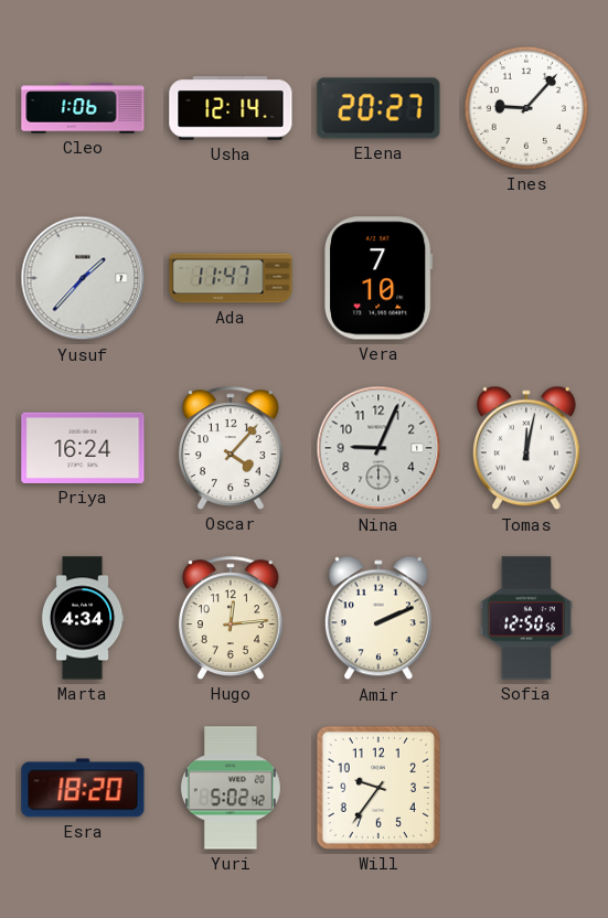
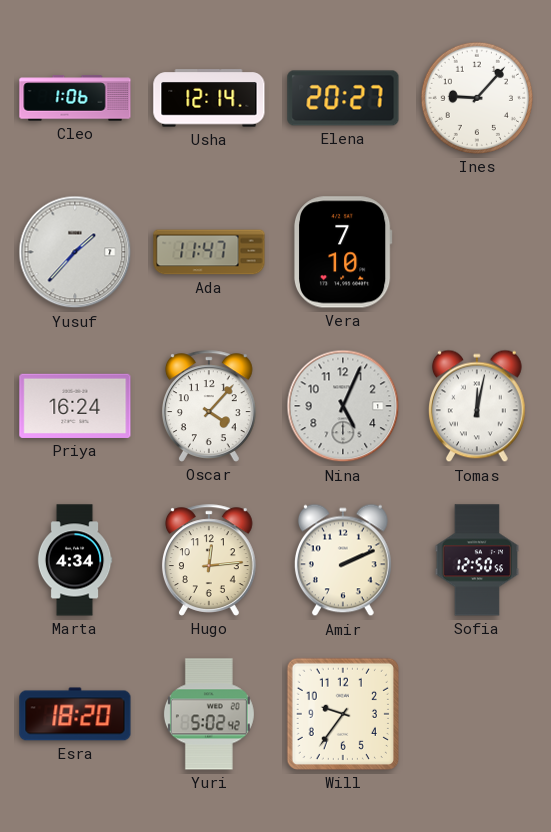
Nina: 9:04 -> 5:04
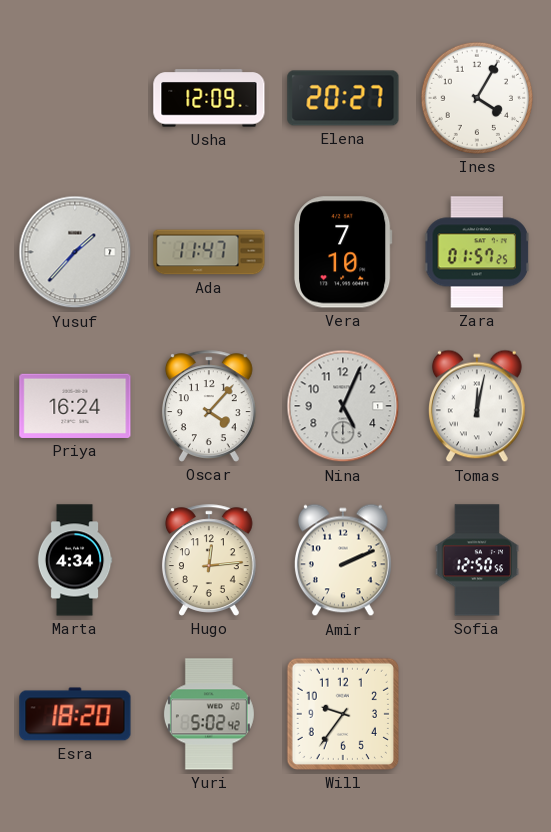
Cleo: 1:06 -> none
Usha: 12:14 -> 12:09
Ines: 9:07 -> 4:05
Zara: none -> 01:57
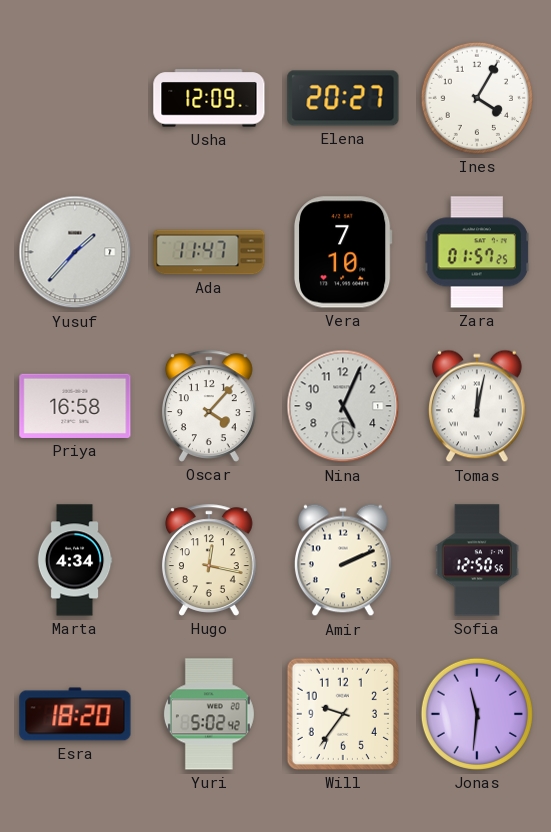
Priya: 16:24 -> 16:58
Hugo: 12:14 -> 12:17
Jonas: none -> 11:31
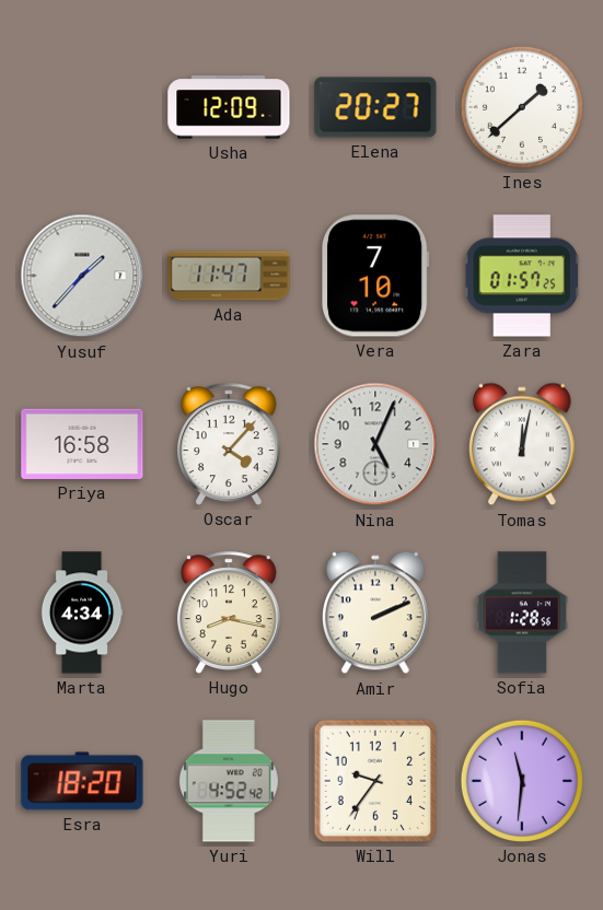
Ines: 4:05 -> 1:38
Hugo: 12:17 -> 8:17
Sofia: 12:50 -> 1:28
Yuri: 5:02 -> 4:52
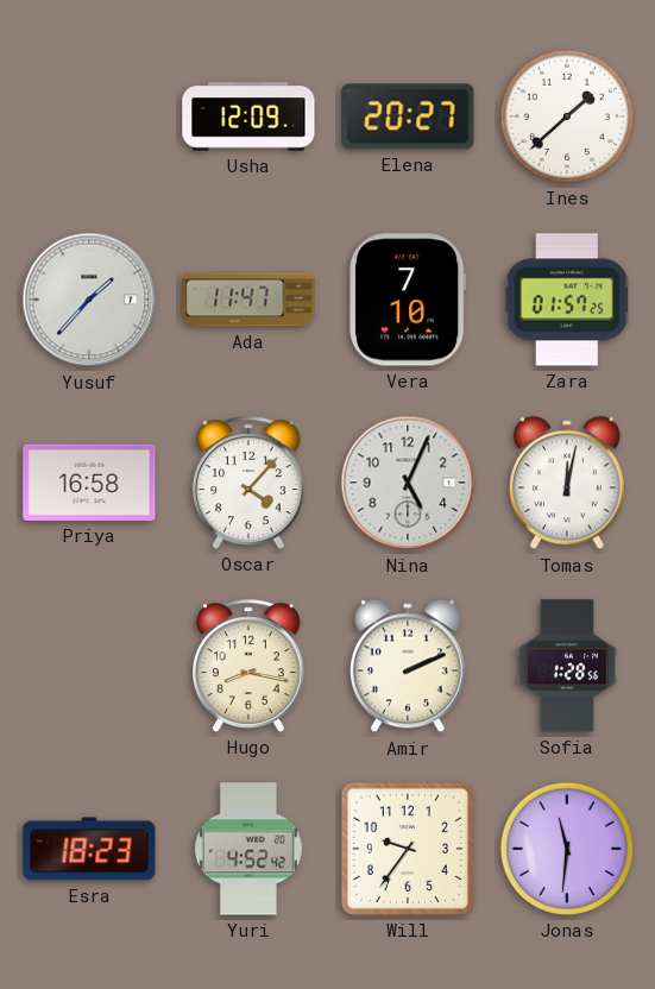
Marta: 4:34 -> none
Esra: 18:20 -> 18:23
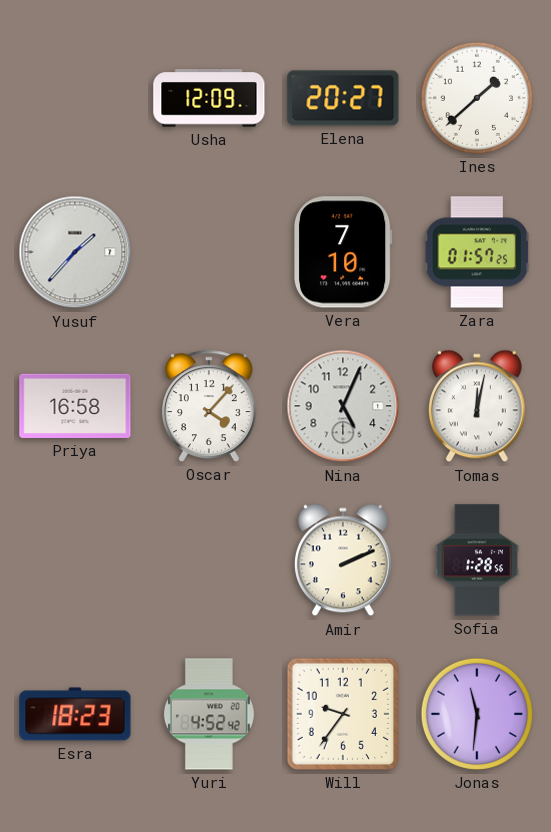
Ada: 11:47 -> none
Hugo: 8:17 -> none
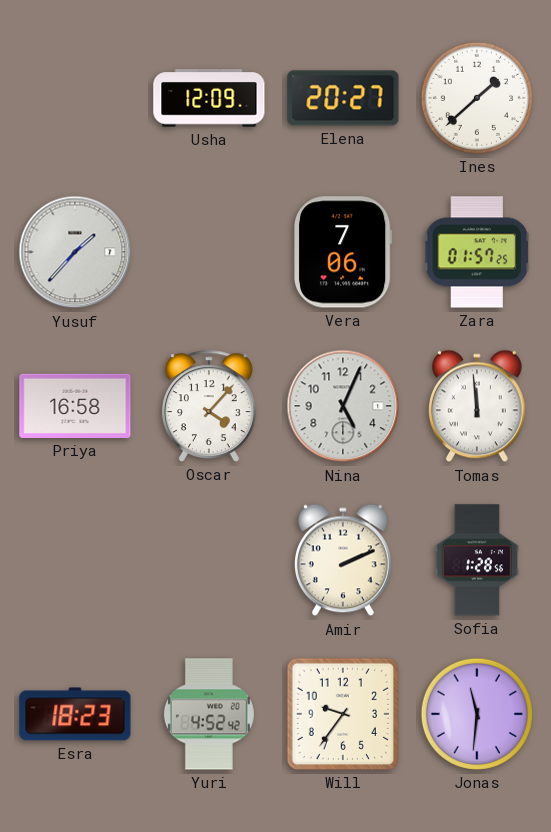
Vera: 7:10 -> 7:06
Tomas: 12:02 -> 11:59
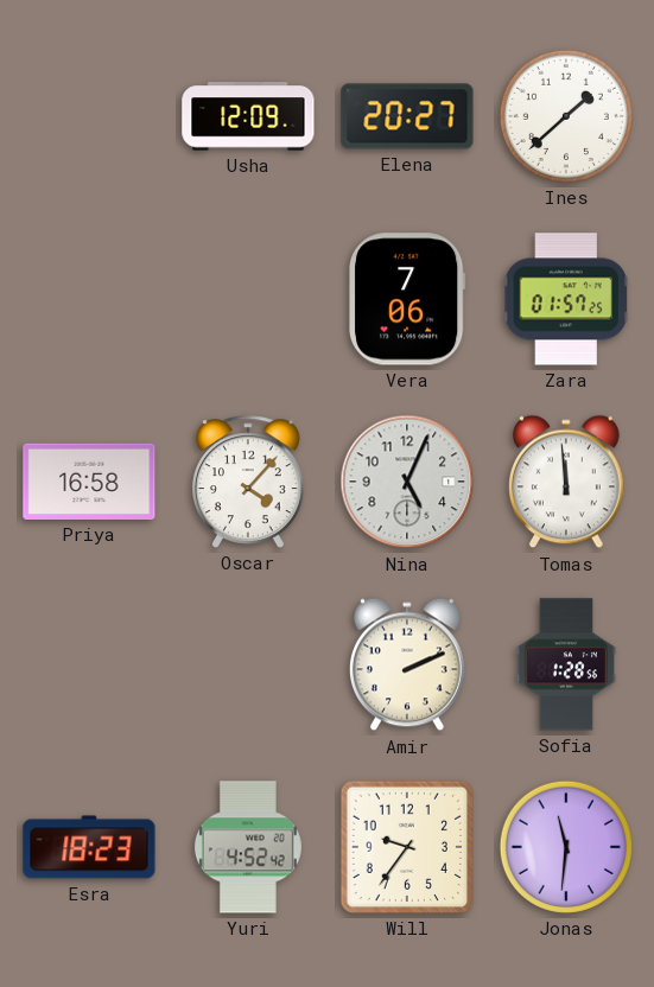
Yusuf: 1:37 -> none
